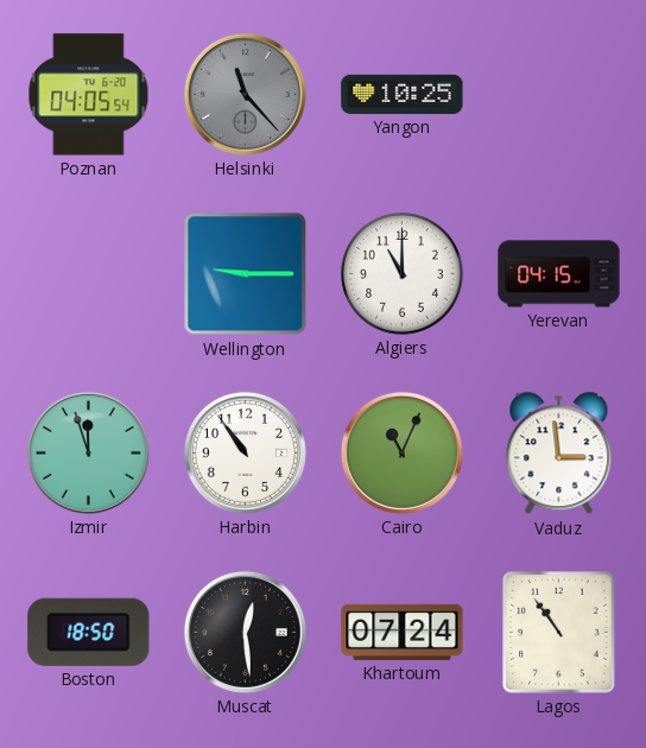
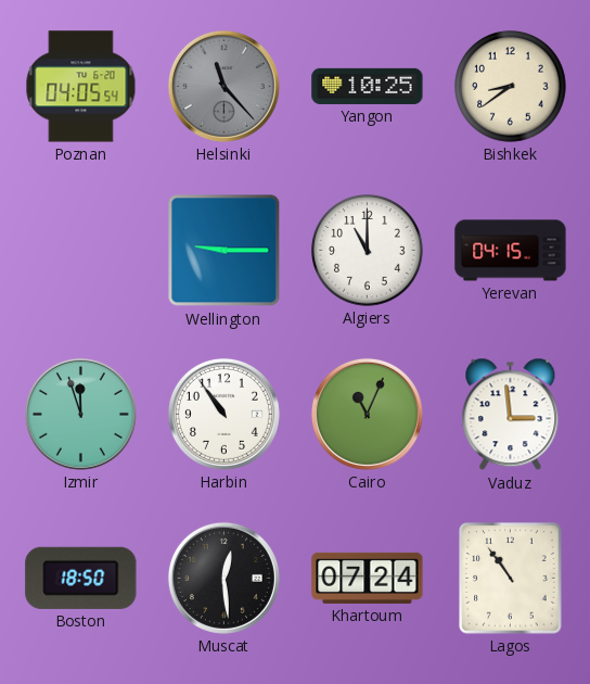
Bishkek: none -> 8:39
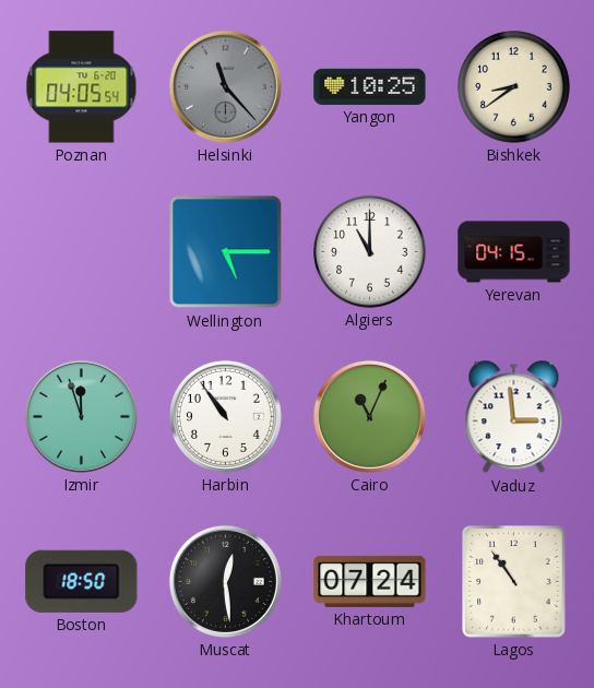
Wellington: 9:15 -> 5:15
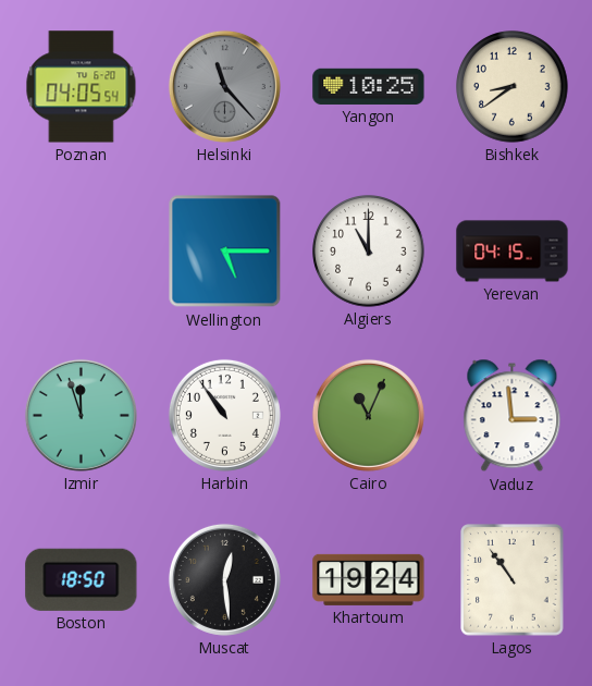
Khartoum: 07:24 -> 19:24
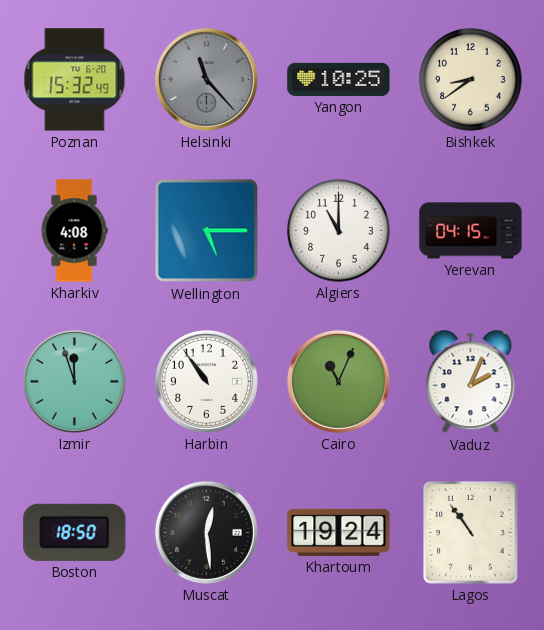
Poznan: 04:05 -> 15:32
Kharkiv: none -> 4:08
Vaduz: 2:59 -> 2:04
